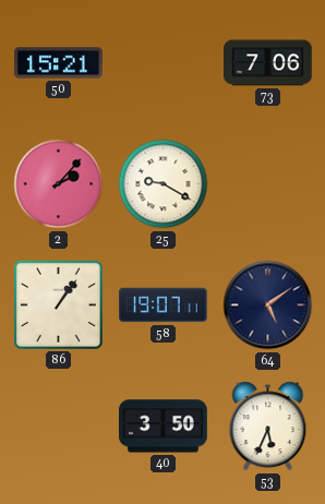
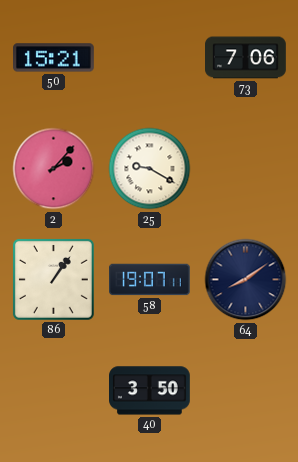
64: 5:09 -> 8:09
53: 5:34 -> none
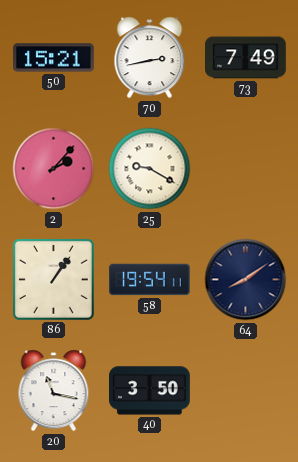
70: none -> 2:43
73: 7:06 -> 7:49
58: 19:07 -> 19:54
20: none -> 11:17
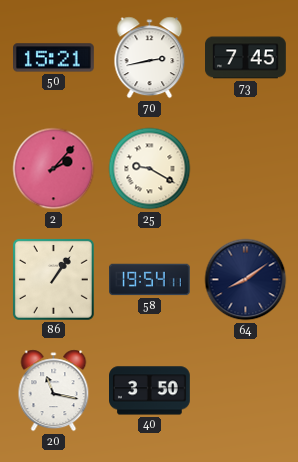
73: 7:49 -> 7:45
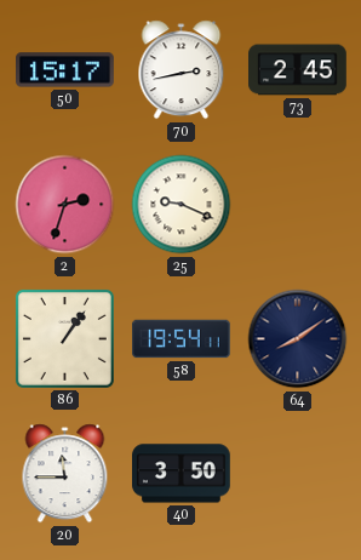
50: 15:21 -> 15:17
73: 7:45 -> 2:45
2: 2:07 -> 2:33
25: 9:20 -> 9:19
20: 11:17 -> 11:45
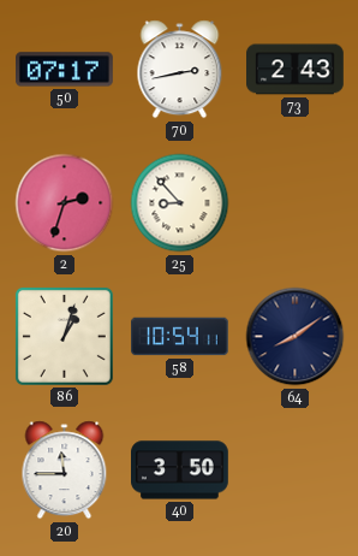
50: 15:17 -> 07:17
73: 2:45 -> 2:43
25: 9:19 -> 8:53
86: 1:06 -> 1:03
58: 19:54 -> 10:54
